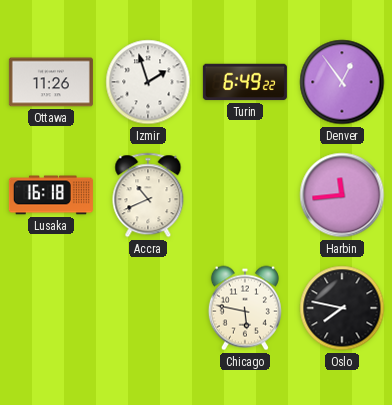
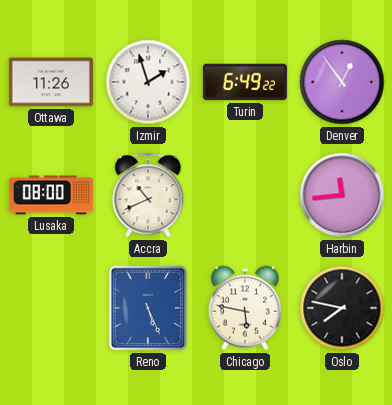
Lusaka: 16:18 -> 08:00
Reno: none -> 5:26
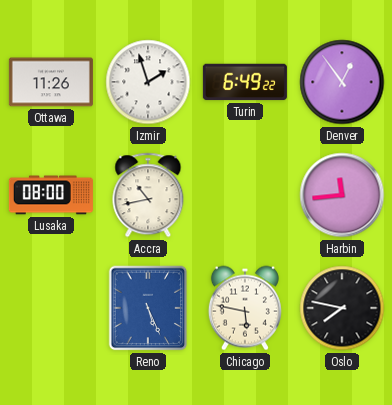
Accra: 10:41 -> 10:43
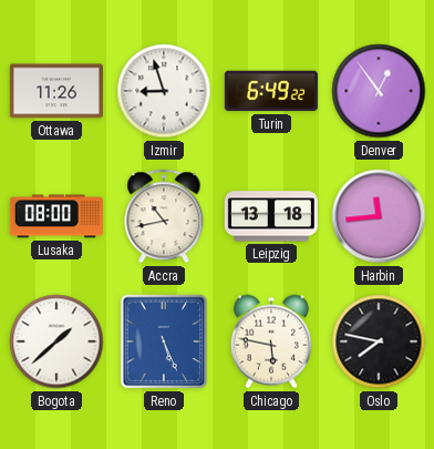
Izmir: 1:57 -> 8:57
Leipzig: none -> 13:18
Bogota: none -> 1:38
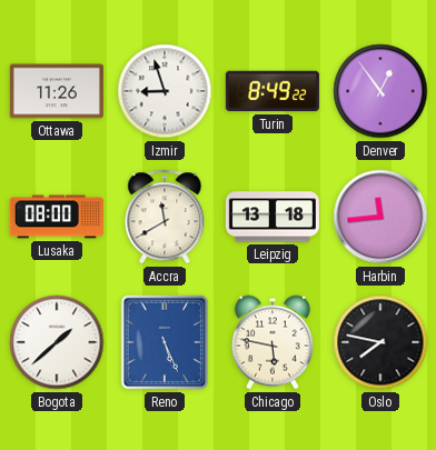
Turin: 6:49 -> 8:49
Accra: 10:43 -> 11:40
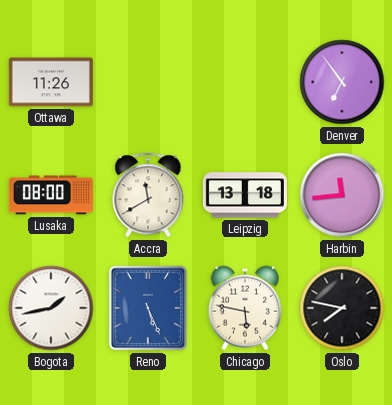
Izmir: 8:57 -> none
Turin: 8:49 -> none
Denver: 12:54 -> 6:54
Bogota: 1:38 -> 1:43
